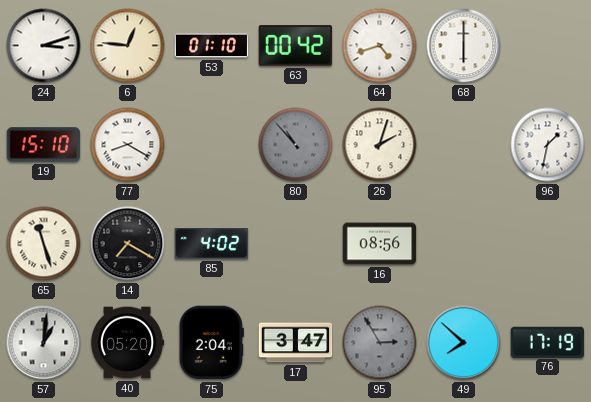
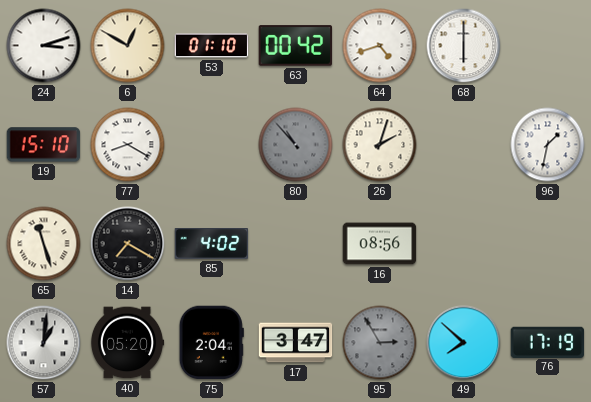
6: 12:46 -> 12:50
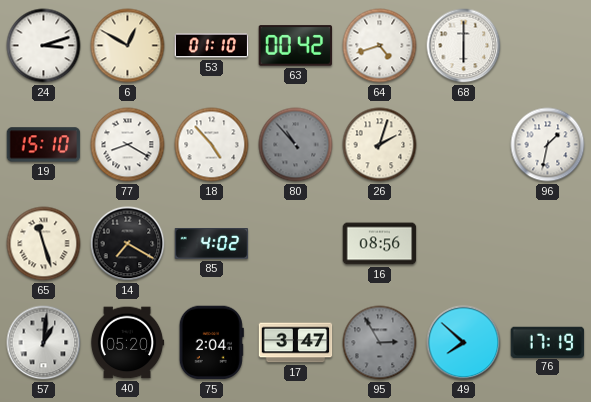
18: none -> 4:53
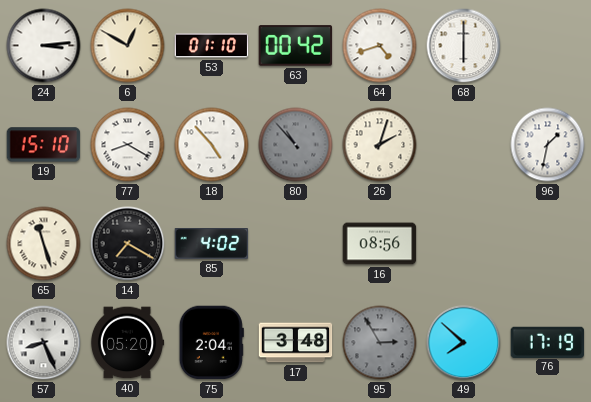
24: 3:12 -> 3:14
57: 1:01 -> 8:26
17: 3:47 -> 3:48
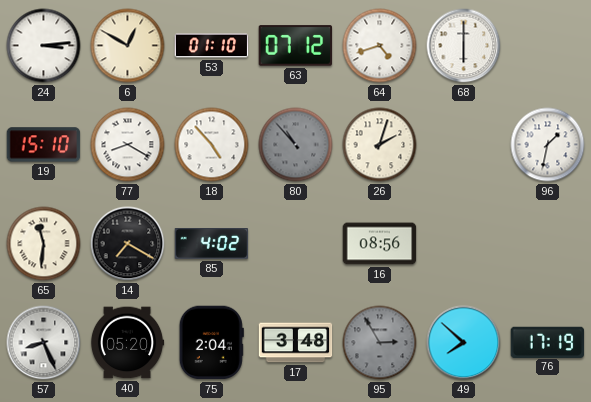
63: 00:42 -> 07:12
65: 11:27 -> 11:31
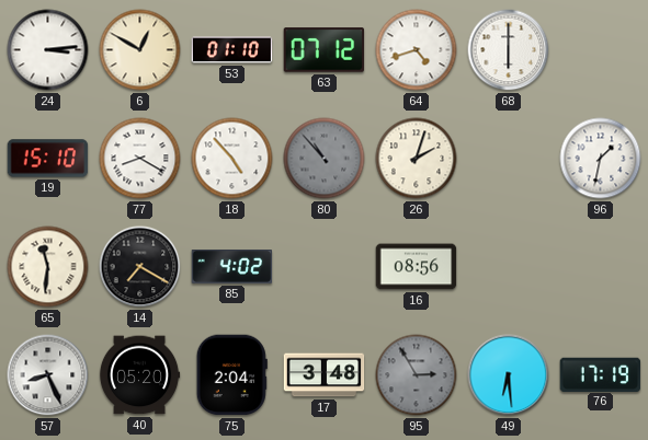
49: 7:52 -> 6:29
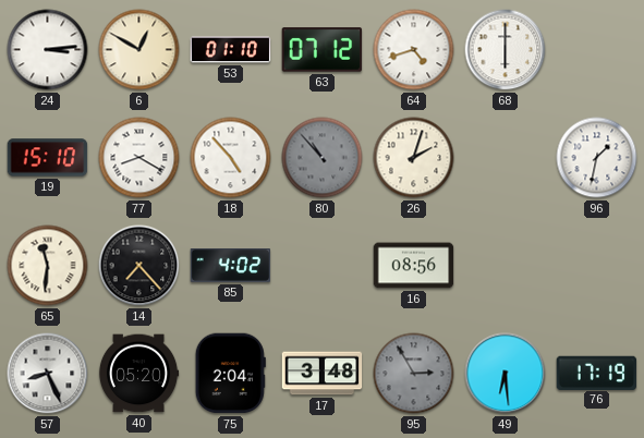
14: 7:20 -> 7:23
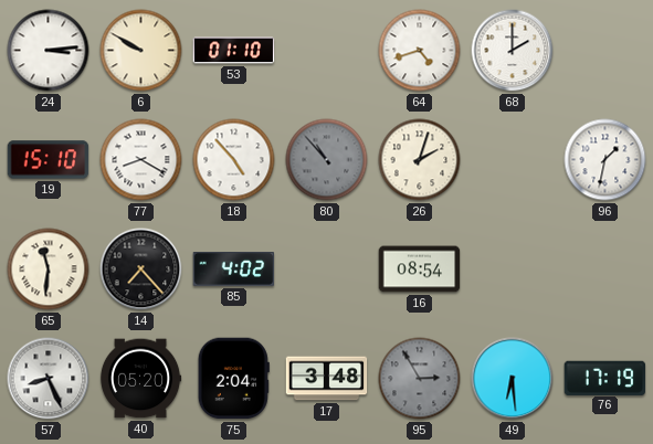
6: 12:50 -> 9:50
63: 07:12 -> none
68: 6:00 -> 2:00
16: 08:56 -> 08:54
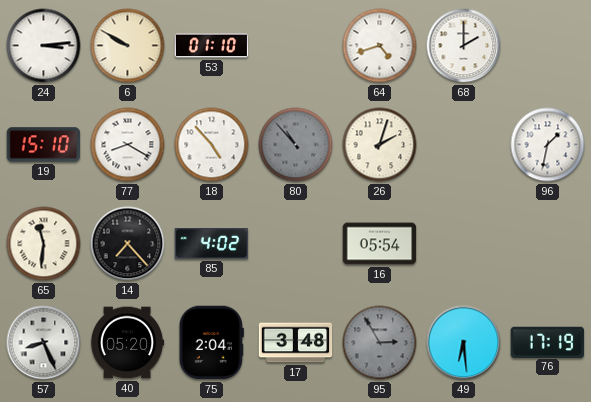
16: 08:54 -> 05:54
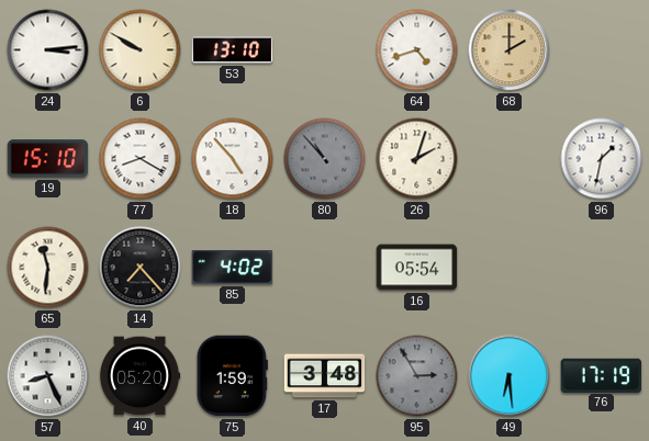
53: 01:10 -> 13:10
68 dial: white -> champagne
75: 2:04 -> 1:59
